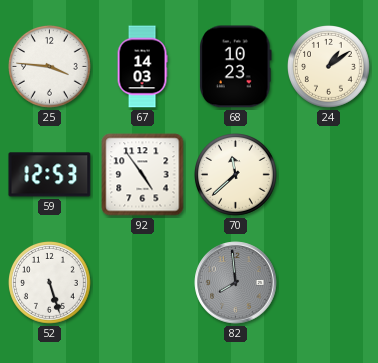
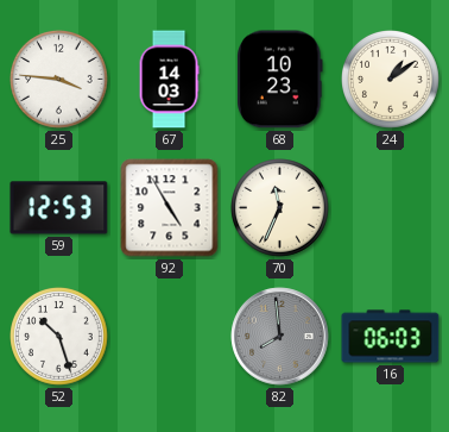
92: 4:54 -> 4:55
70: 11:38 -> 11:34
52: 5:27 -> 10:27
16: none -> 06:03
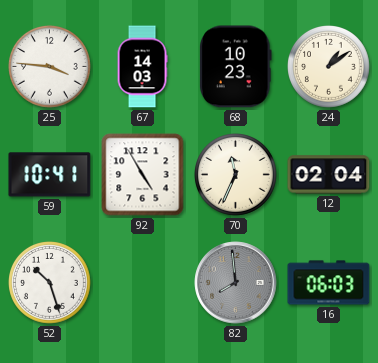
59: 12:53 -> 10:41
12: none -> 02:04
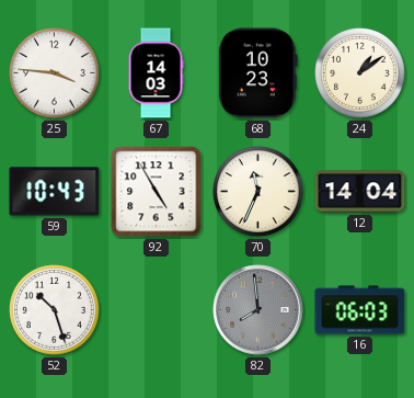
59: 10:41 -> 10:43
12: 02:04 -> 14:04
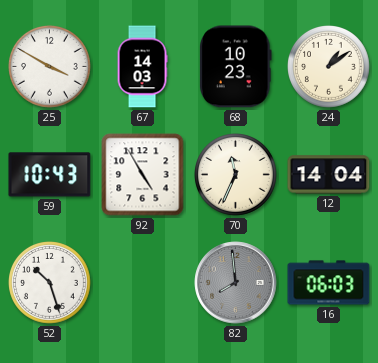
25: 3:46 -> 3:50
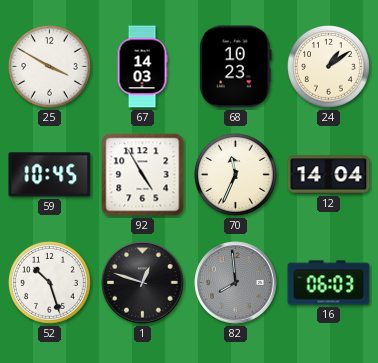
59: 10:43 -> 10:45
1: none -> 12:48
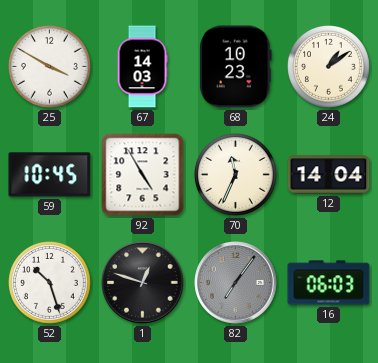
82: 7:59 -> 7:06
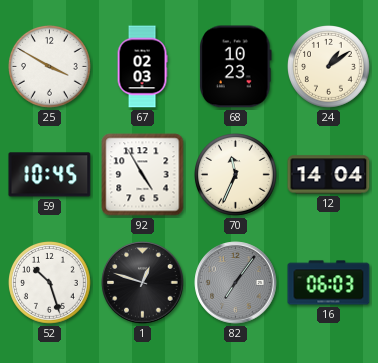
67: 14:03 -> 02:03
